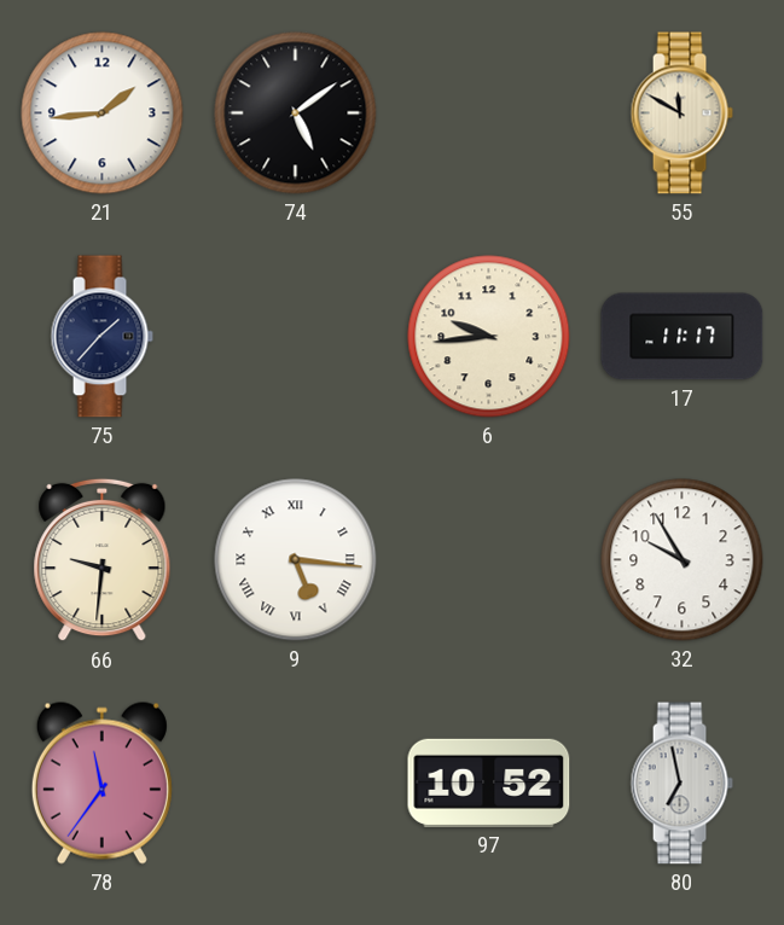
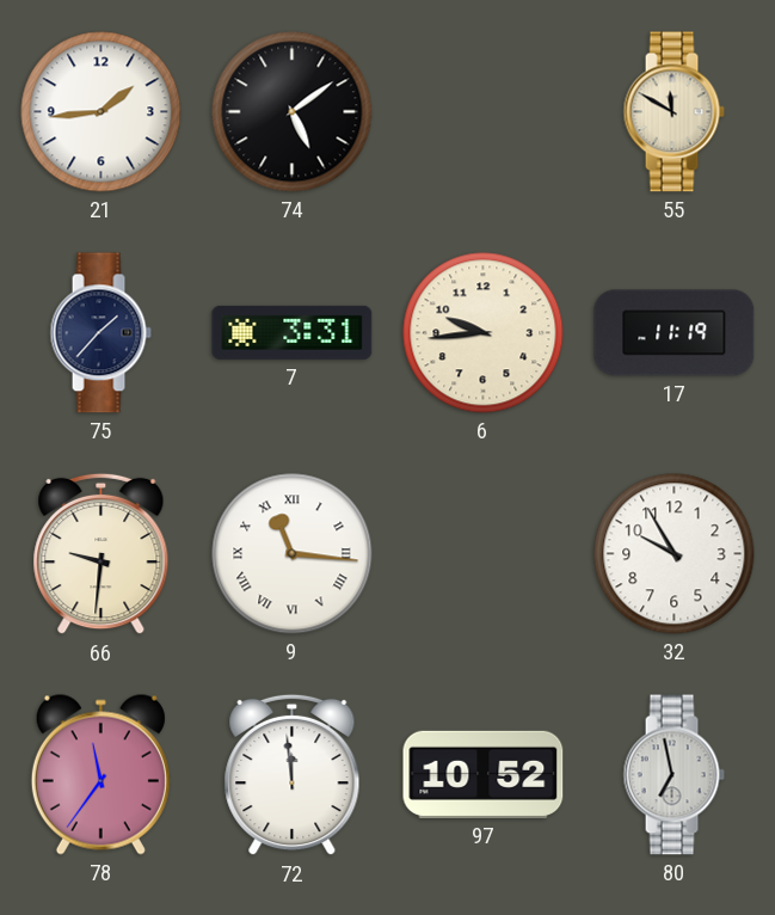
7: none -> 3:31
17: 11:17 -> 11:19
9: 5:16 -> 11:16
72: none -> 11:59
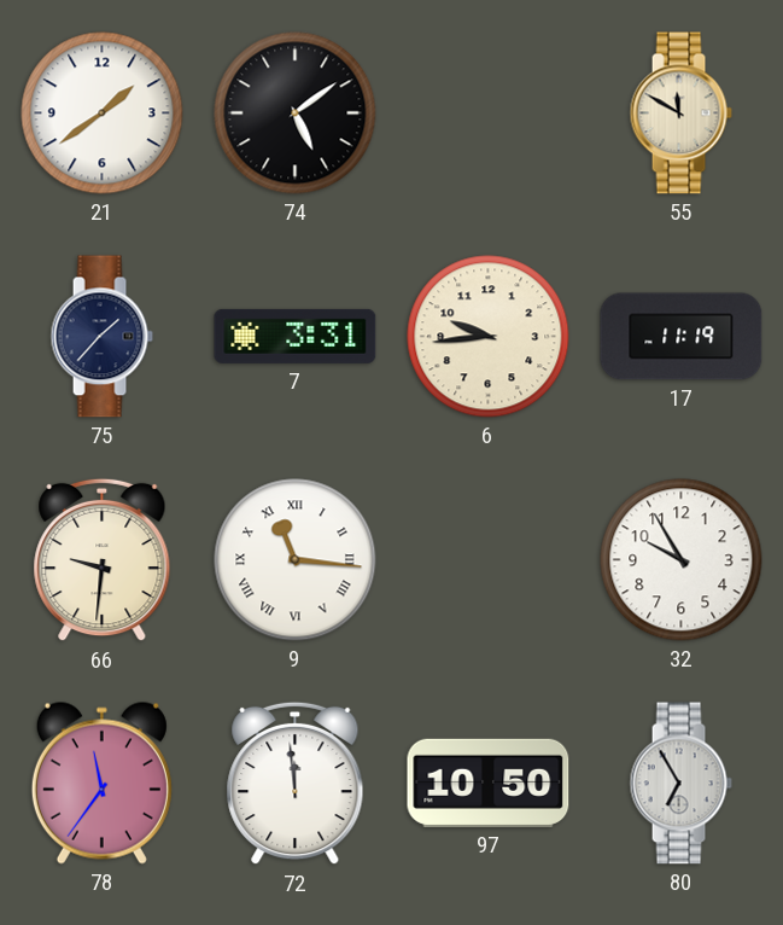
21: 1:44 -> 1:39
97: 10:52 -> 10:50
80: 6:58 -> 6:55
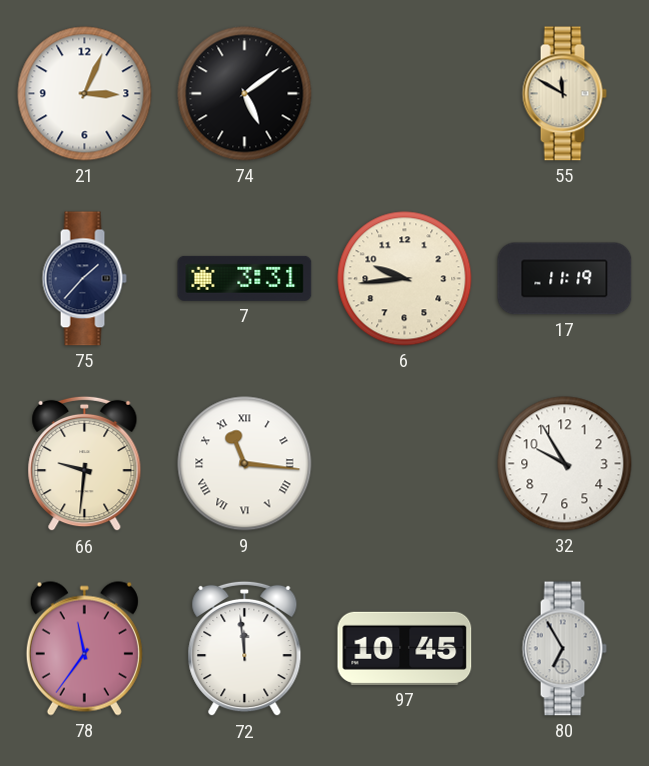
21: 1:39 -> 3:04
97: 10:50 -> 10:45
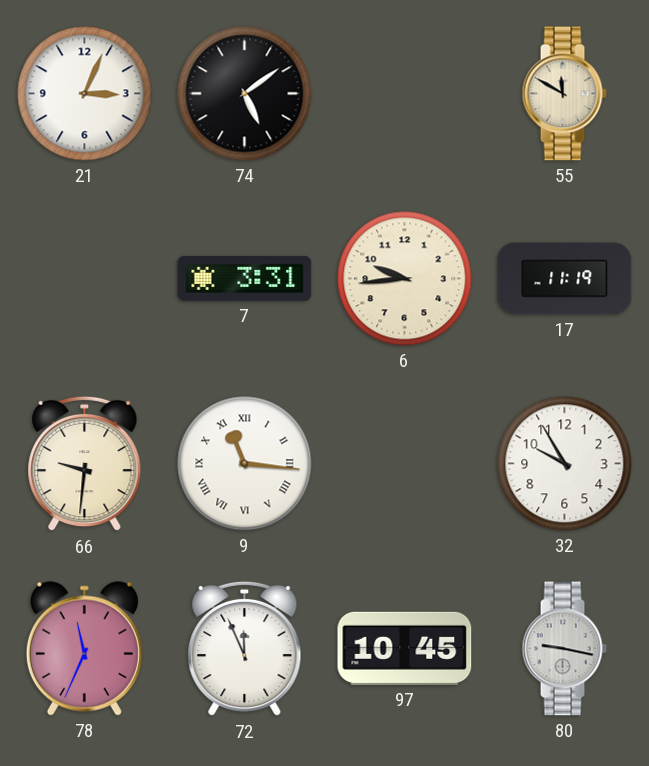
75: 1:37 -> none
78: 11:36 -> 11:34
72: 11:59 -> 11:56
80: 6:55 -> 9:17
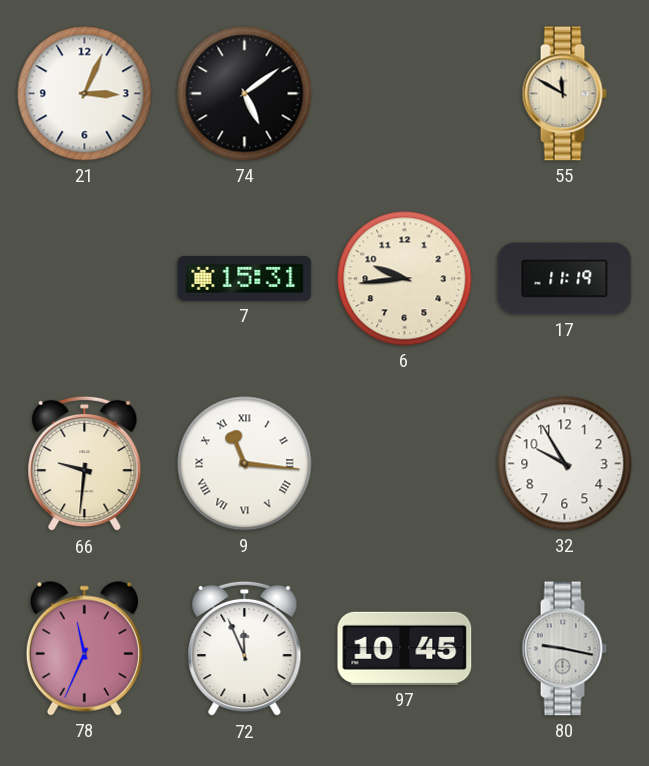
7: 3:31 -> 15:31
